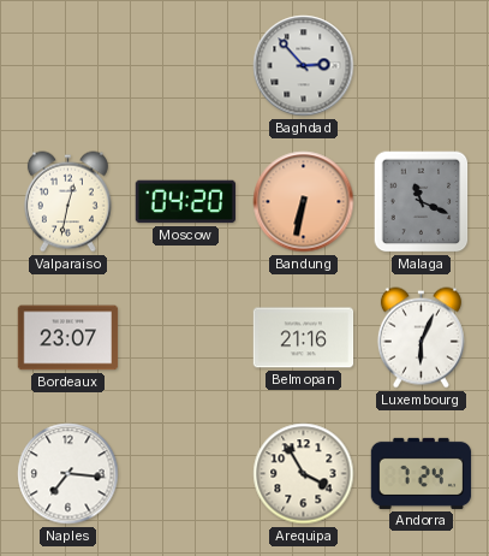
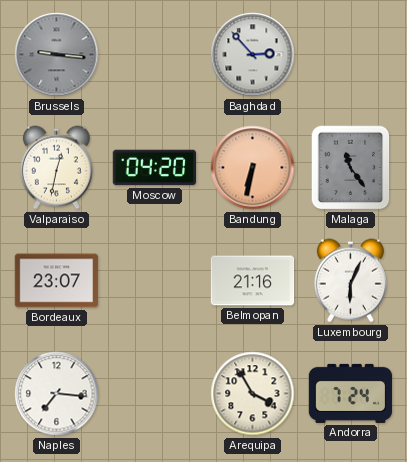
Brussels: none -> 9:16
Malaga: 11:19 -> 11:24
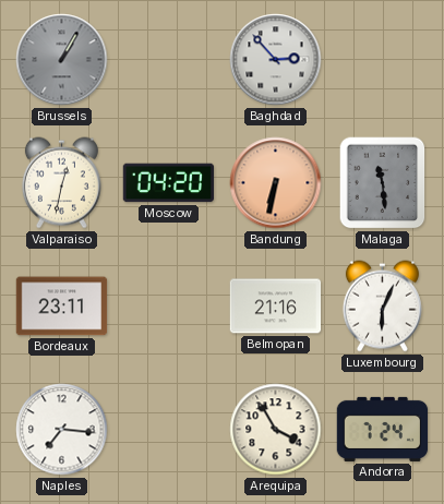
Brussels: 9:16 -> 1:05
Malaga: 11:24 -> 11:29
Bordeaux: 23:07 -> 23:11
